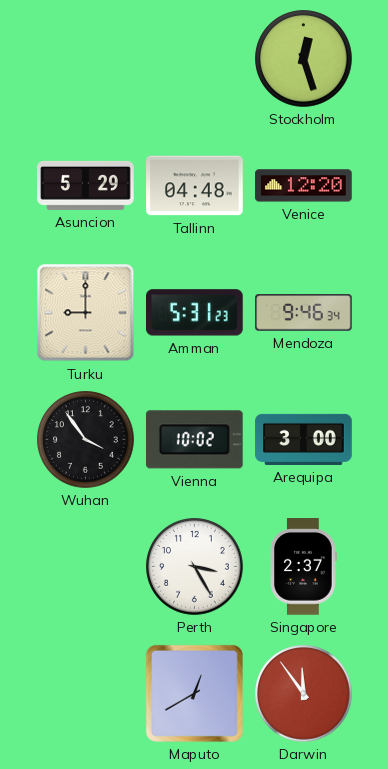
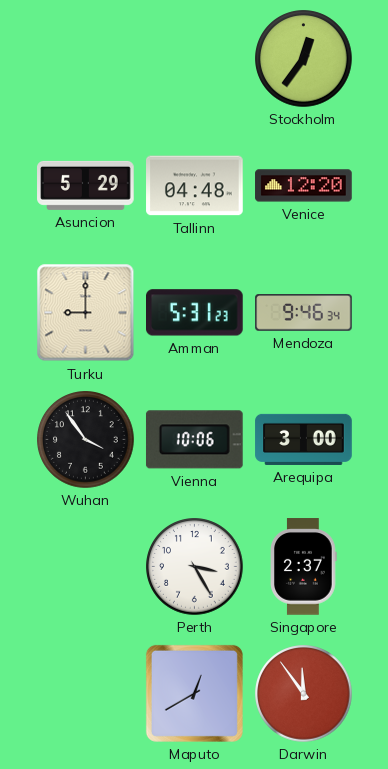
Stockholm: 12:27 -> 12:36
Vienna: 10:02 -> 10:06
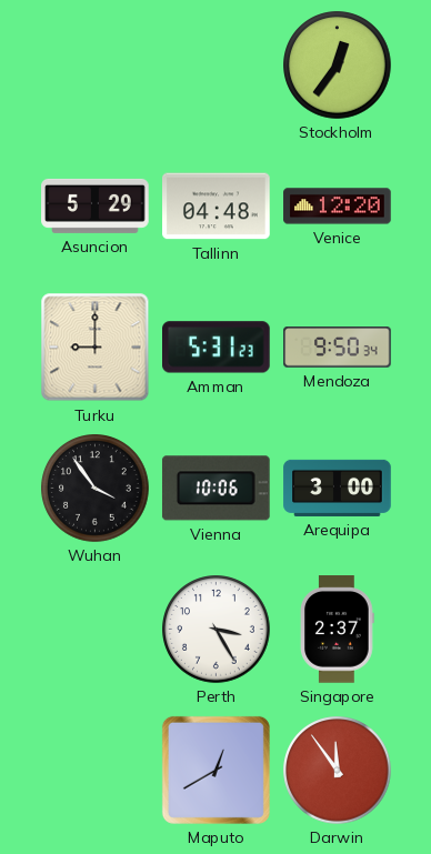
Mendoza: 9:46 -> 9:50
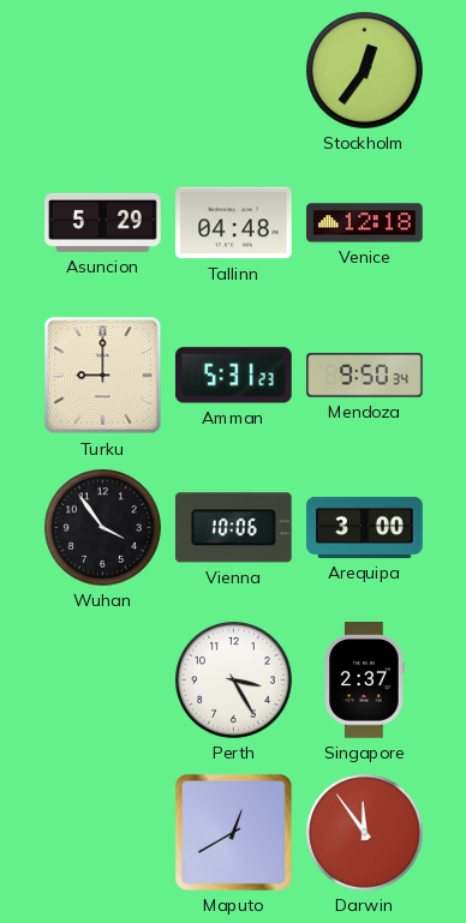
Venice: 12:20 -> 12:18
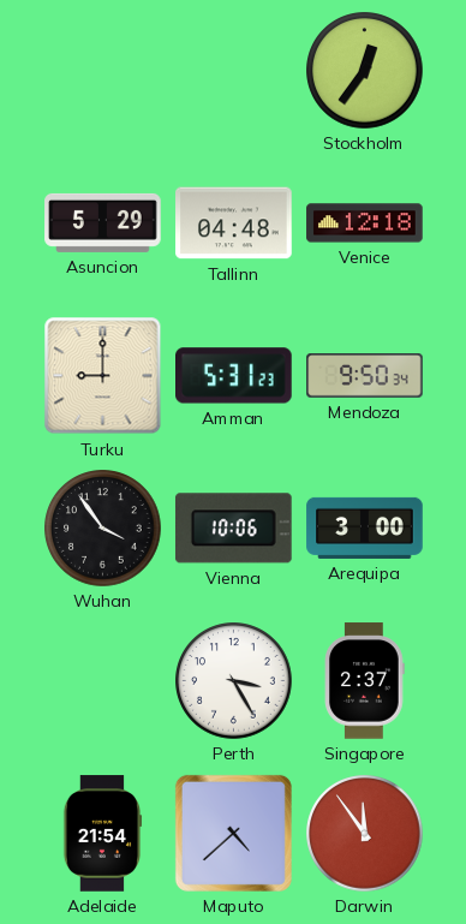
Adelaide: none -> 21:54
Maputo: 12:40 -> 4:38
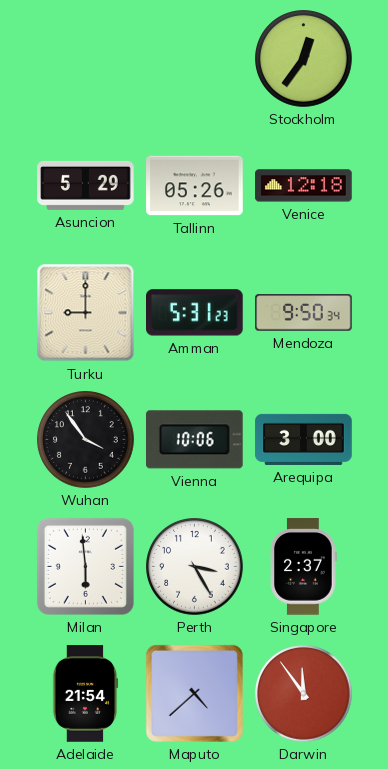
Tallinn: 04:48 -> 05:26
Milan: none -> 5:59
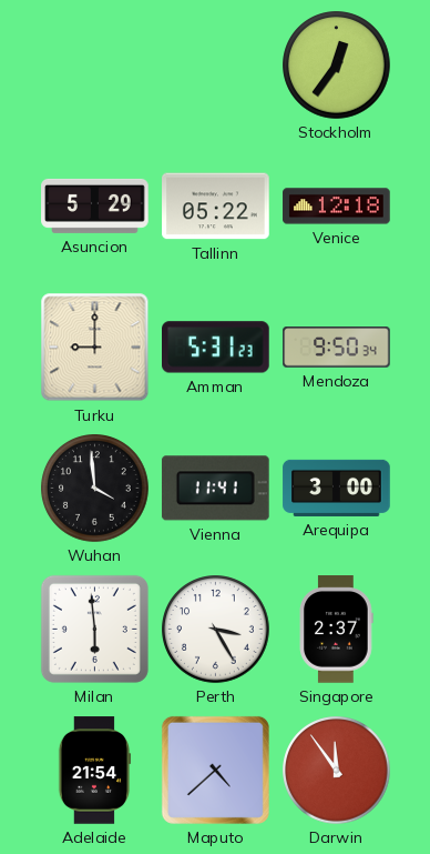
Tallinn: 05:26 -> 05:22
Wuhan: 3:54 -> 3:59
Vienna: 10:06 -> 11:41
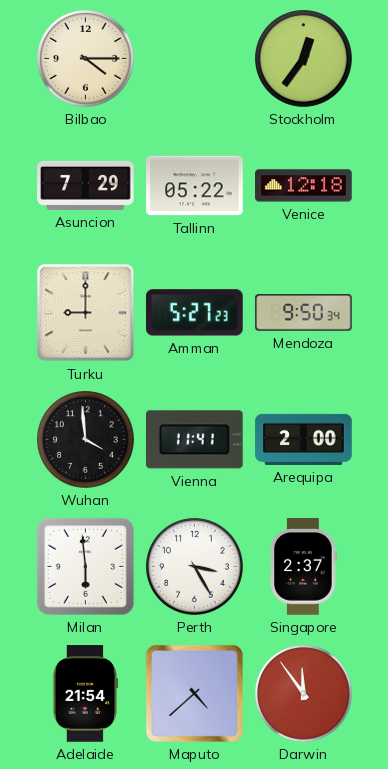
Bilbao: none -> 4:15
Asuncion: 5:29 -> 7:29
Amman: 5:31 -> 5:27
Arequipa: 3:00 -> 2:00
